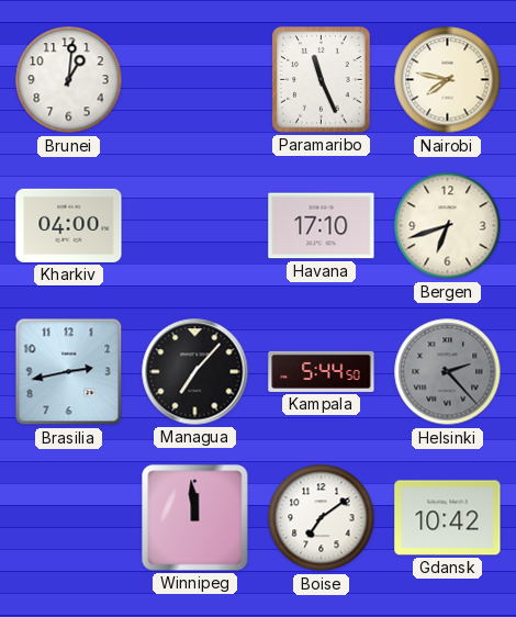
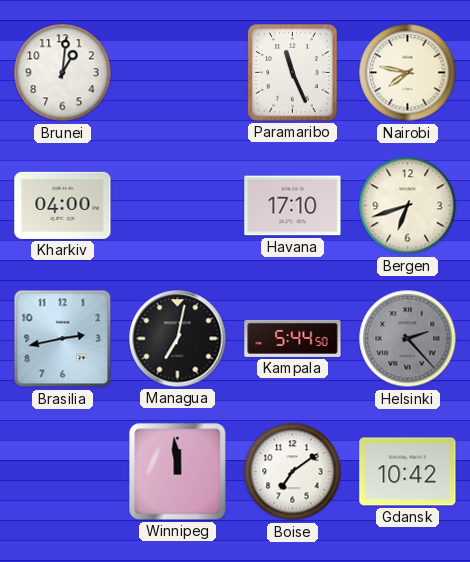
Managua: 7:07 -> 7:02
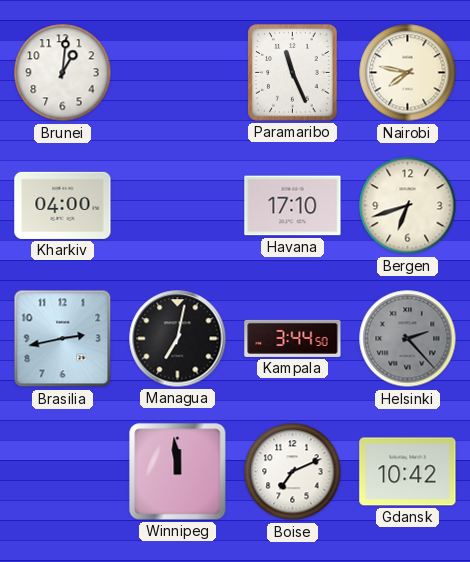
Kampala: 5:44 -> 3:44
Boise: 7:09 -> 7:11
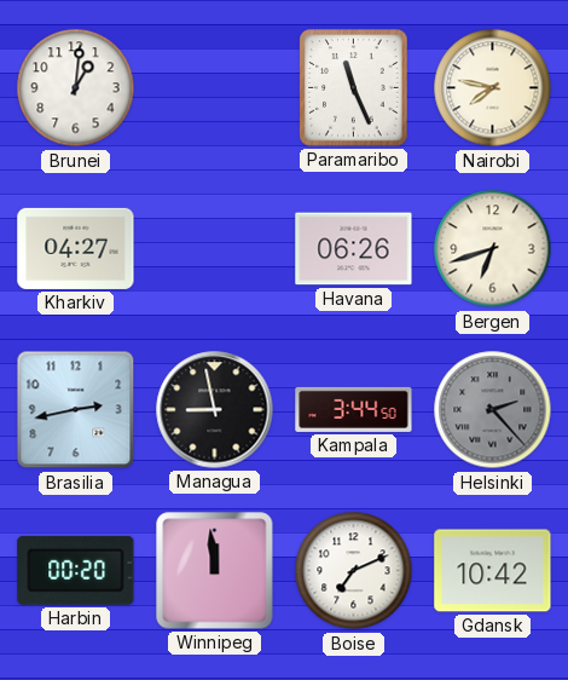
Kharkiv: 04:00 -> 04:27
Havana: 17:10 -> 06:26
Managua: 7:02 -> 8:58
Harbin: none -> 00:20
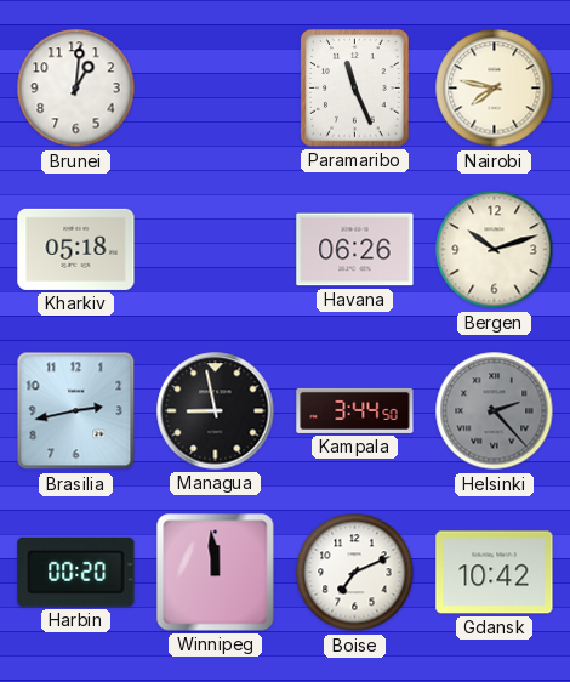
Kharkiv: 04:27 -> 05:18
Bergen: 6:42 -> 10:12
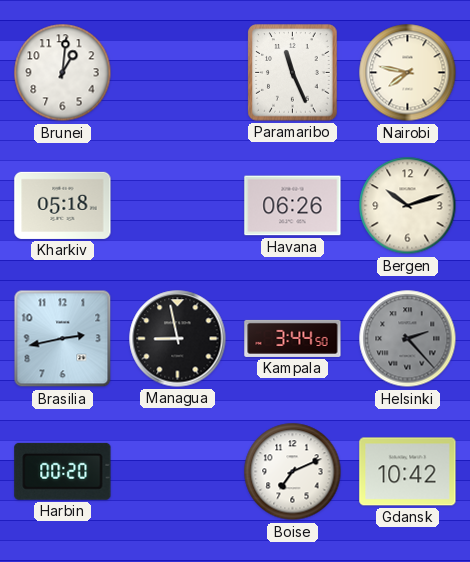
Winnipeg: 11:59 -> none
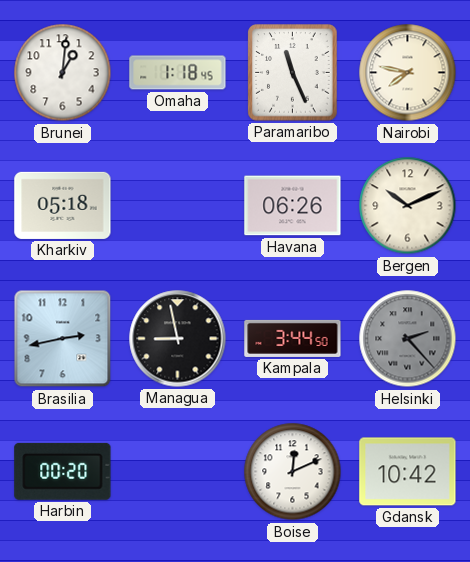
Omaha: none -> 1:18
Bergen: 10:12 -> 10:11
Boise: 7:11 -> 12:11
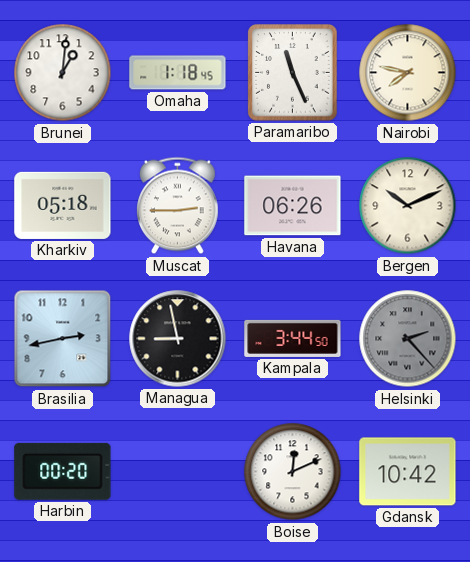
Muscat: none -> 2:45
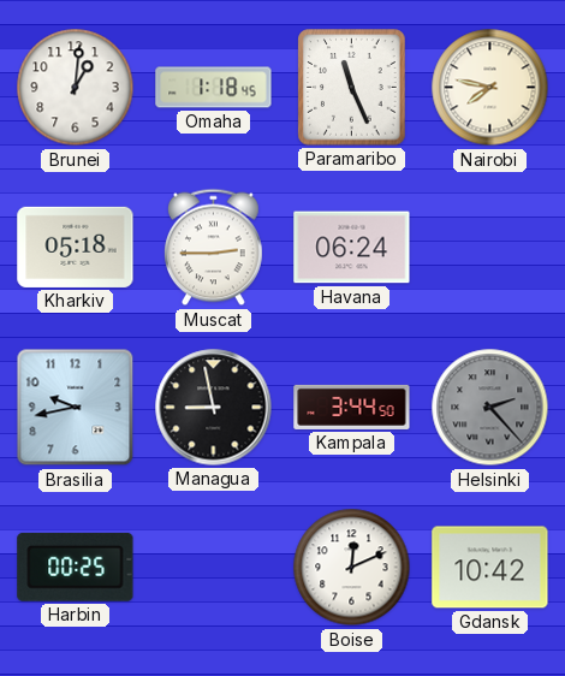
Havana: 06:26 -> 06:24
Bergen: 10:11 -> none
Brasilia: 2:43 -> 9:43
Harbin: 00:20 -> 00:25
